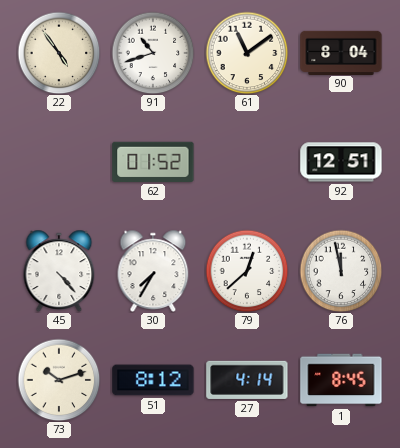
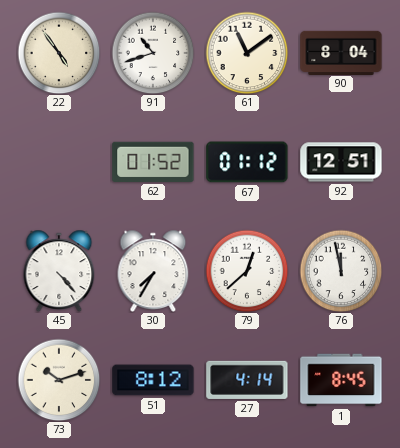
67: none -> 01:12
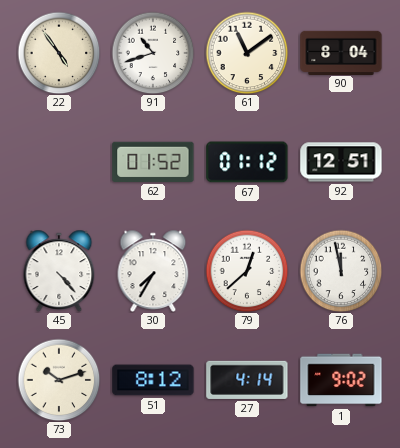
1: 8:45 -> 9:02
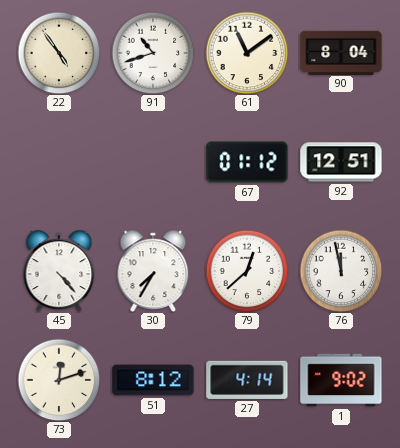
62: 01:52 -> none
73: 10:12 -> 12:12
